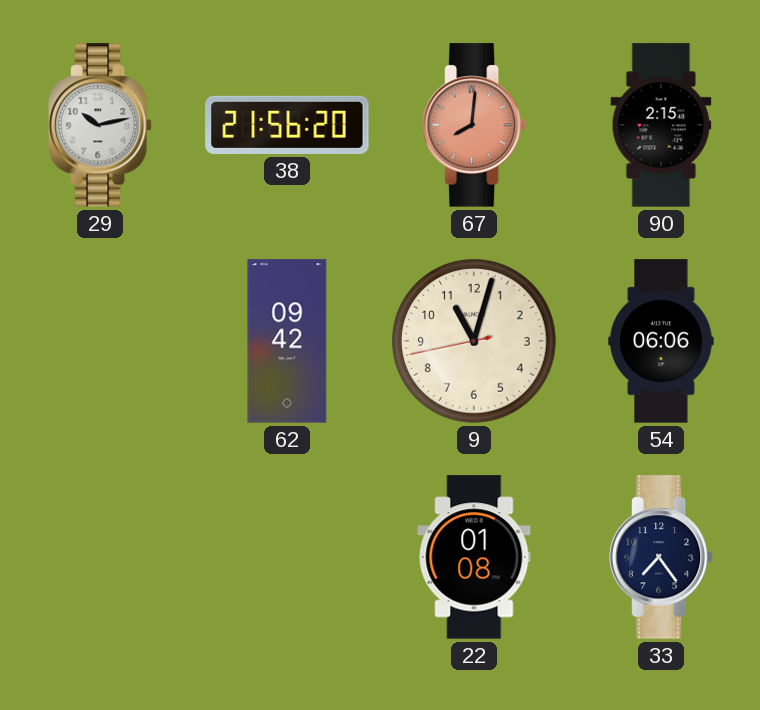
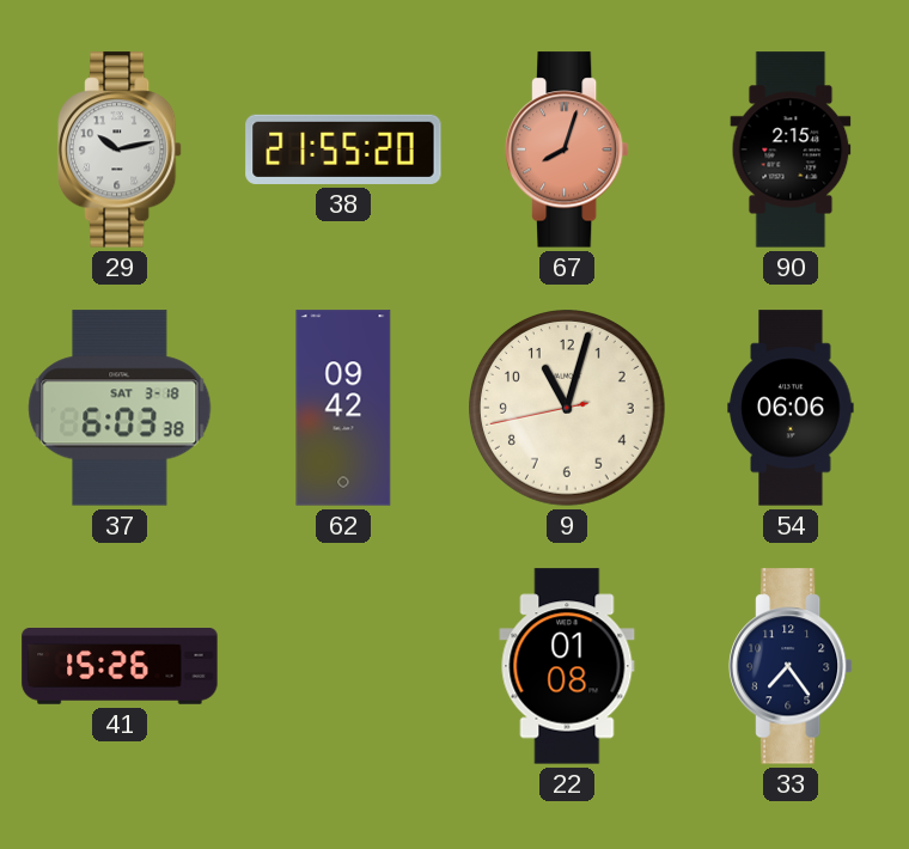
38: 21:56 -> 21:55
67: 8:01 -> 8:03
37: none -> 6:03
41: none -> 15:26
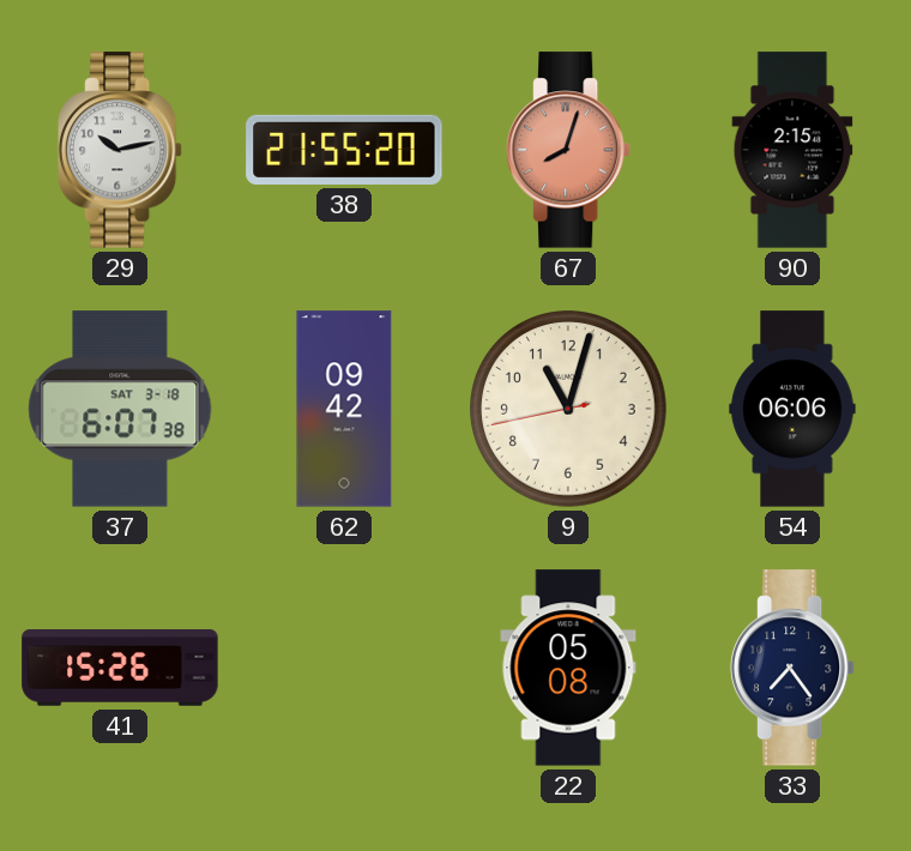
37: 6:03 -> 6:07
22: 01:08 -> 05:08
